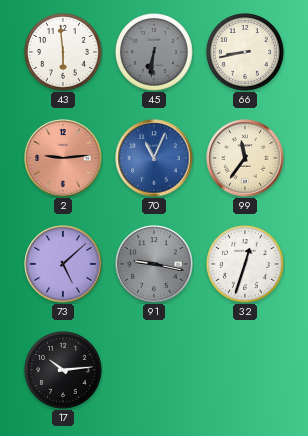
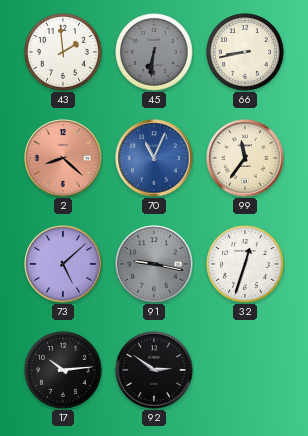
43: 5:59 -> 1:59
2: 9:14 -> 8:22
92: none -> 2:51
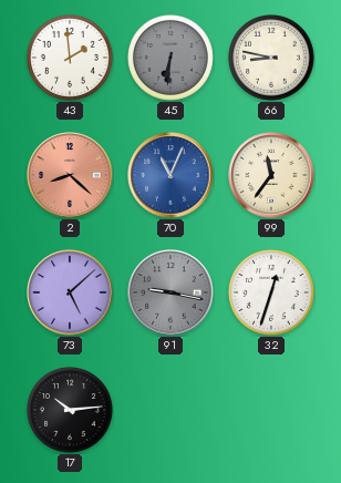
66: 8:43 -> 8:47
92: 2:51 -> none
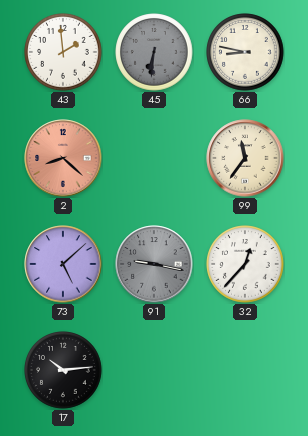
70: 11:04 -> none
32: 12:33 -> 12:37
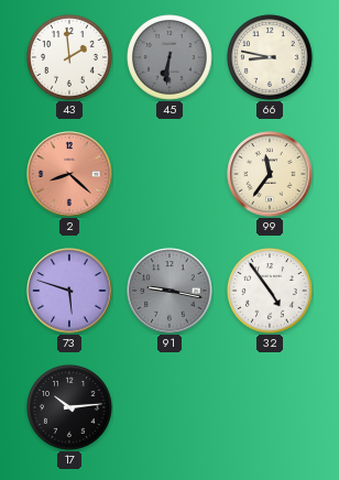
73: 5:08 -> 5:48
32: 12:37 -> 4:54
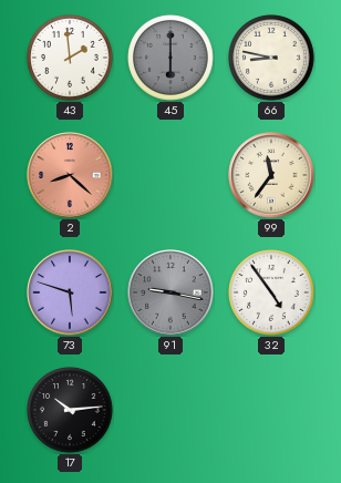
45: 6:31 -> 6:00
